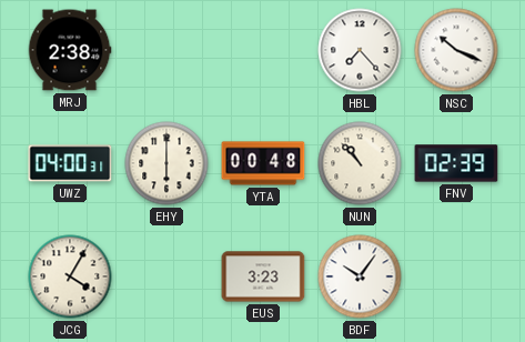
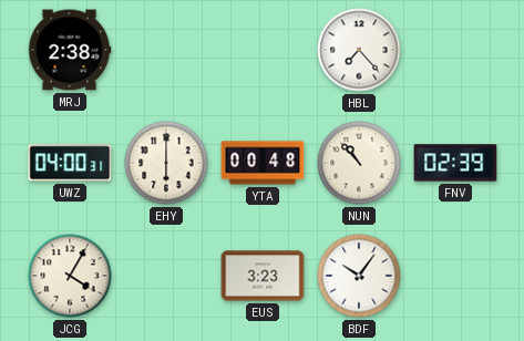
NSC: 10:19 -> none
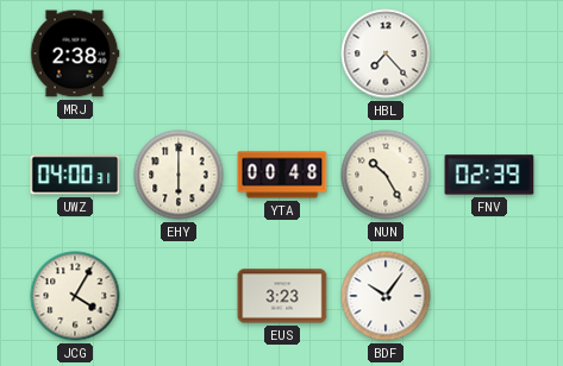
NUN: 10:53 -> 10:25
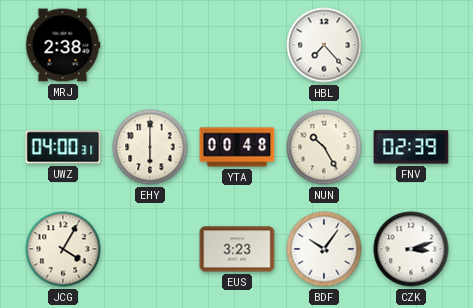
CZK: none -> 3:12
